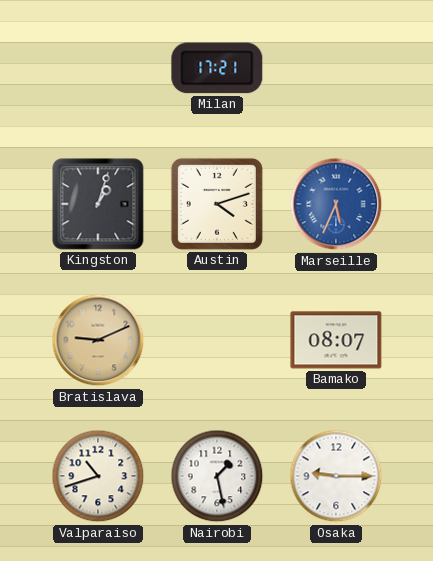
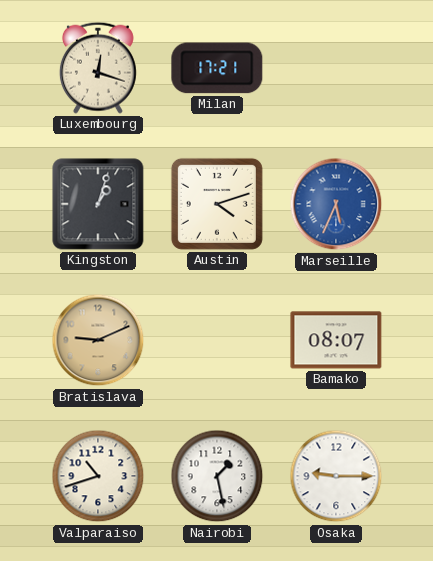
Luxembourg: none -> 12:18
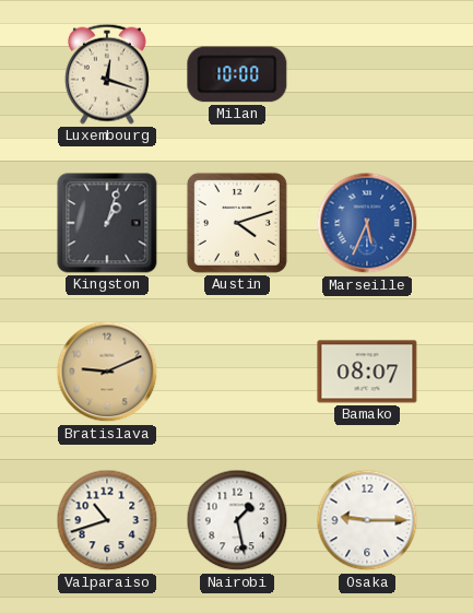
Milan: 17:21 -> 10:00
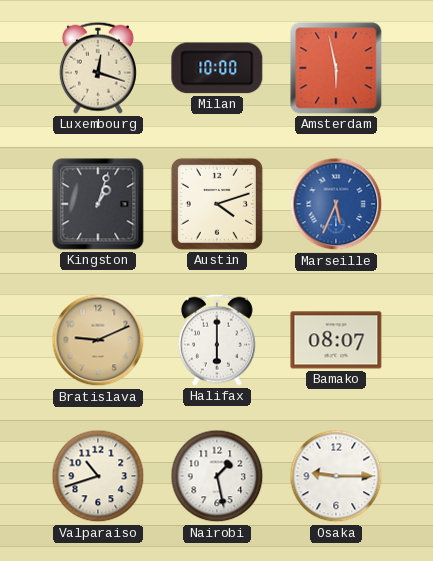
Amsterdam: none -> 5:58
Halifax: none -> 6:00
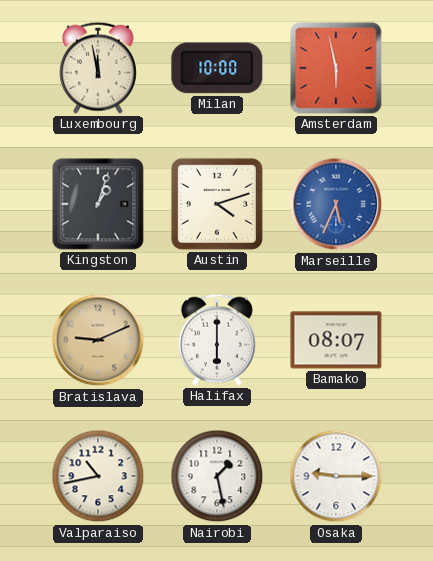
Luxembourg: 12:18 -> 11:58
Valparaiso: 10:42 -> 10:43
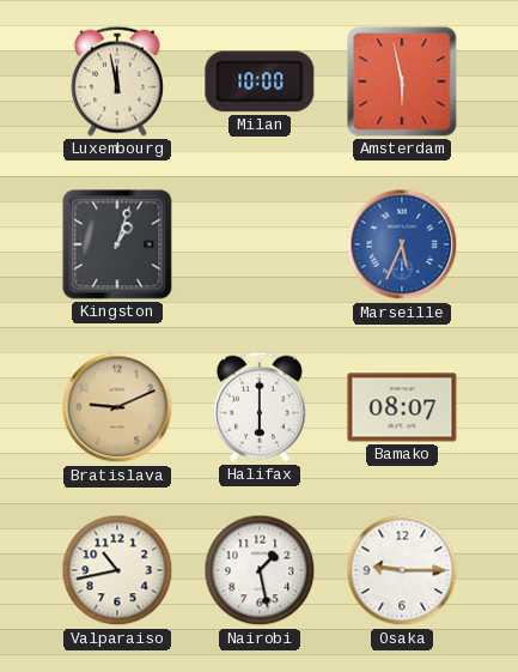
Austin: 4:12 -> none
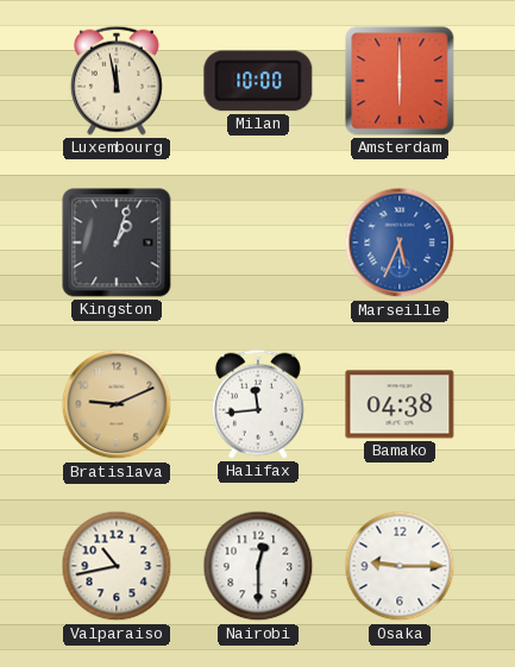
Amsterdam: 5:58 -> 6:00
Halifax: 6:00 -> 11:44
Bamako: 08:07 -> 04:38
Nairobi: 1:28 -> 12:30
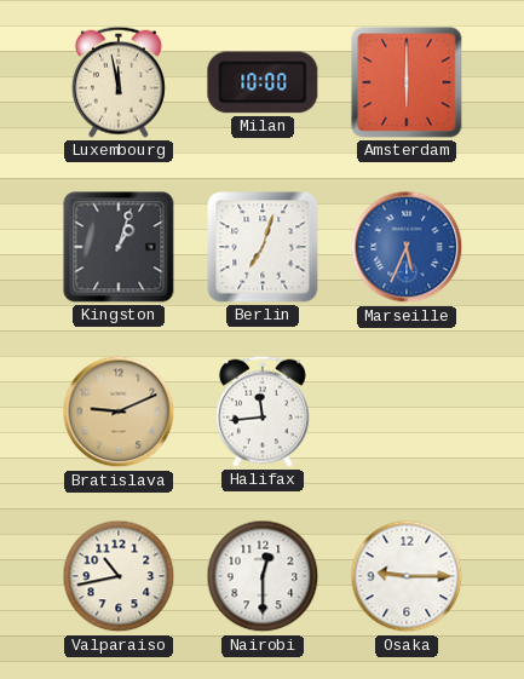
Berlin: none -> 7:03
Bamako: 04:38 -> none
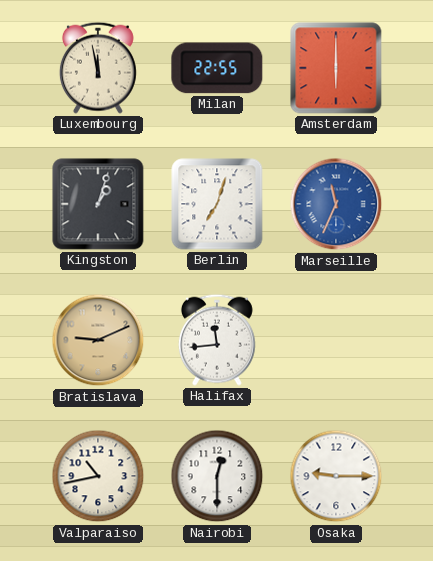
Milan: 10:00 -> 22:55
Marseille: 5:34 -> 11:34
